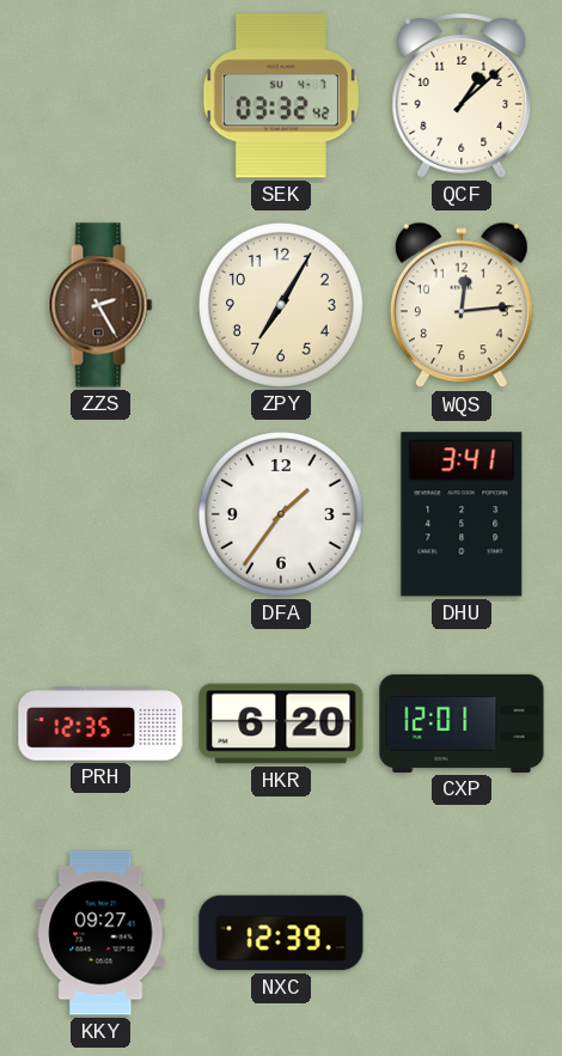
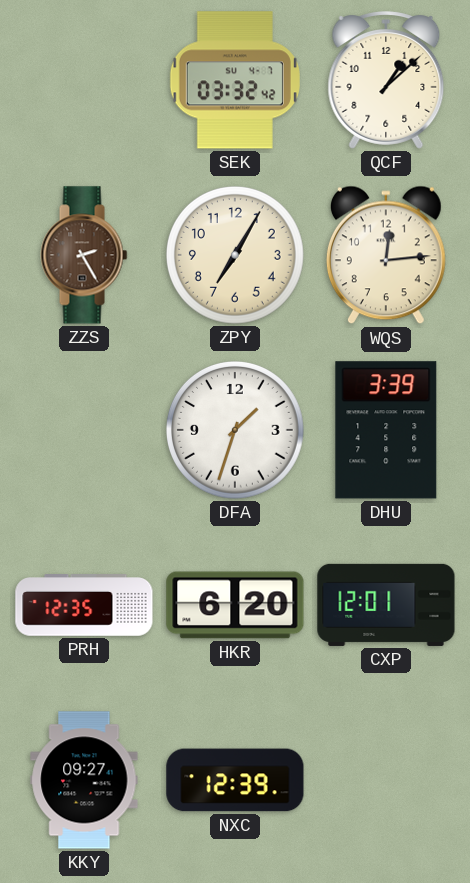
DFA: 1:36 -> 1:33
DHU: 3:41 -> 3:39
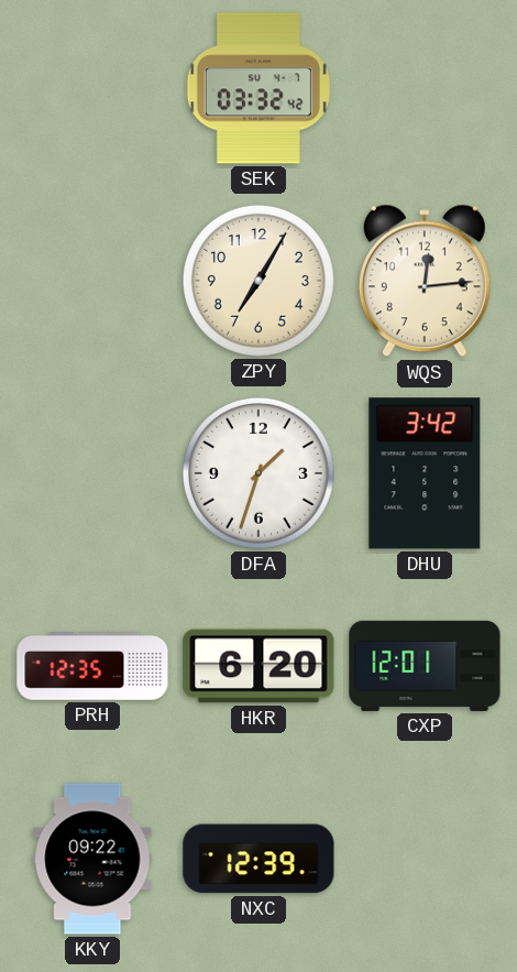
QCF: 1:08 -> none
ZZS: 2:25 -> none
DHU: 3:39 -> 3:42
KKY: 09:27 -> 09:22
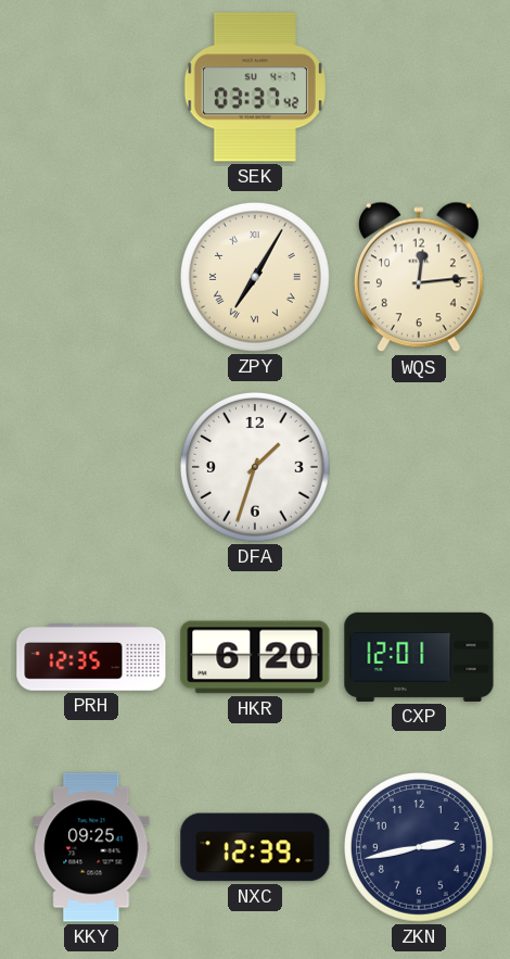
SEK: 03:32 -> 03:37
ZPY numerals: Arabic -> Roman
DHU: 3:42 -> none
KKY: 09:22 -> 09:25
ZKN: none -> 2:43
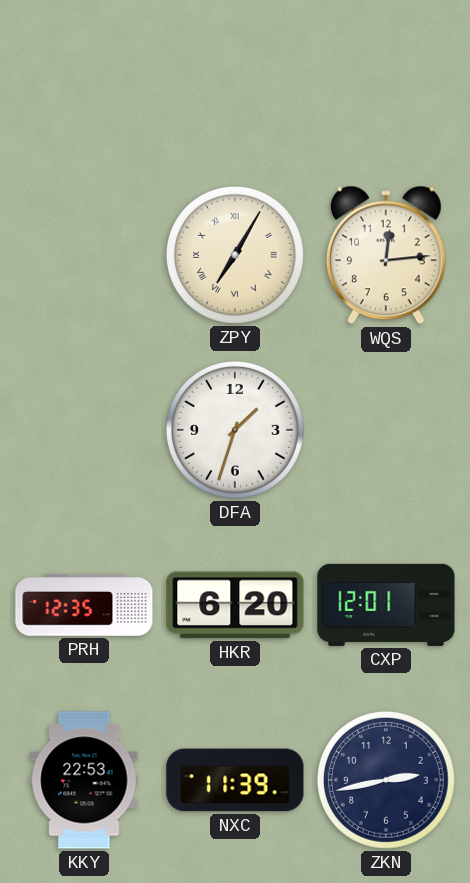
SEK: 03:37 -> none
KKY: 09:25 -> 22:53
NXC: 12:39 -> 11:39
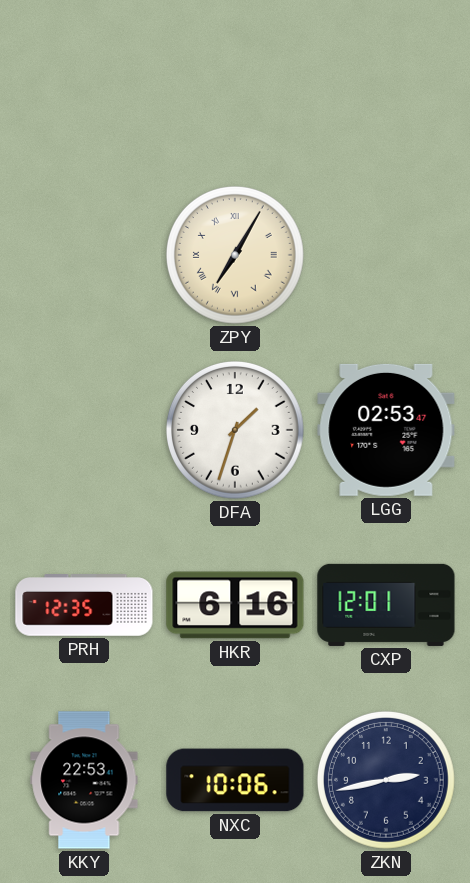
WQS: 12:14 -> none
LGG: none -> 02:53
HKR: 6:20 -> 6:16
NXC: 11:39 -> 10:06
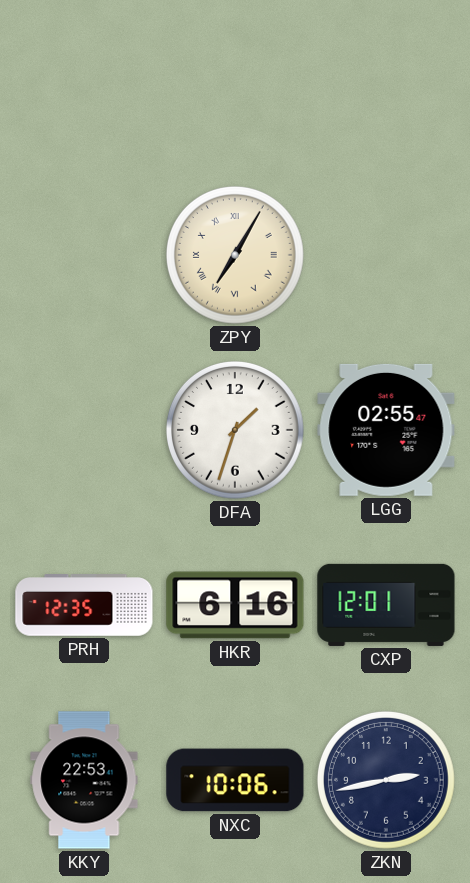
LGG: 02:53 -> 02:55
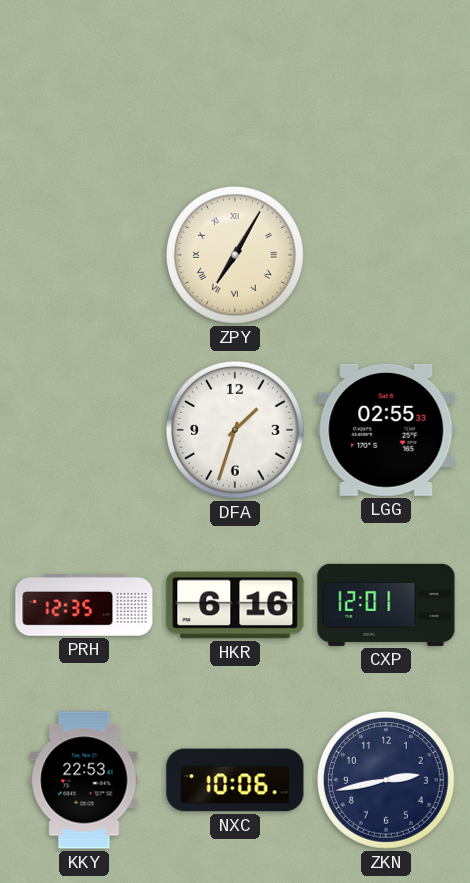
LGG: 02:55:47 -> 02:55:33
